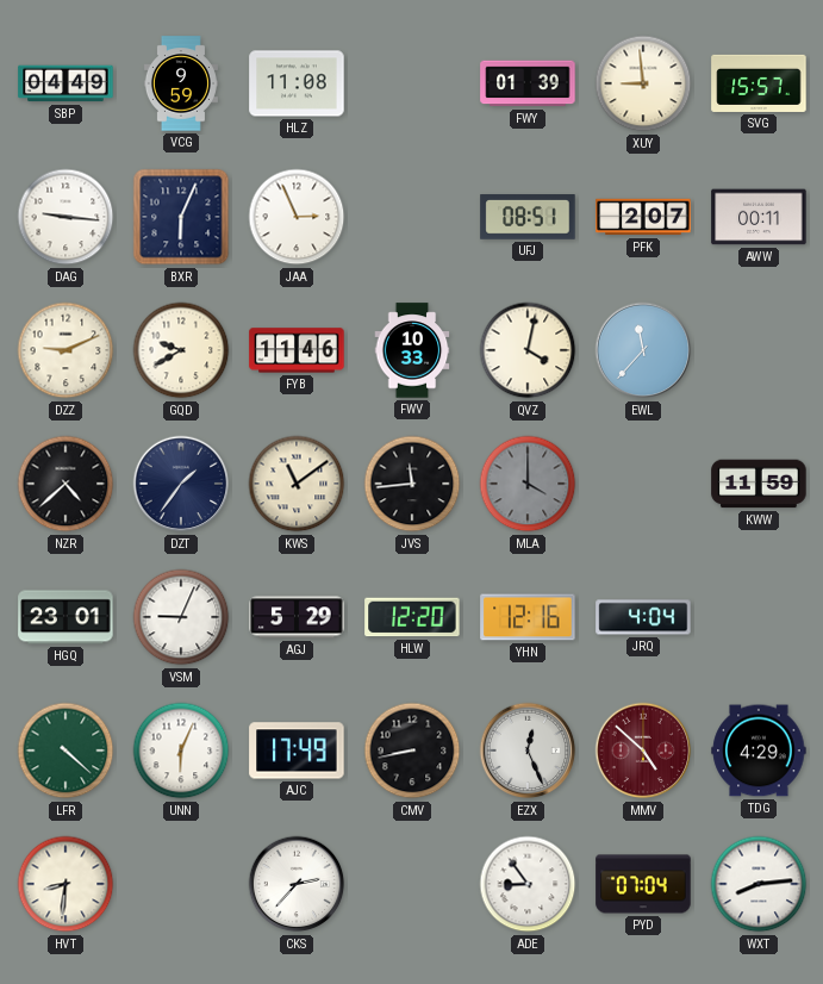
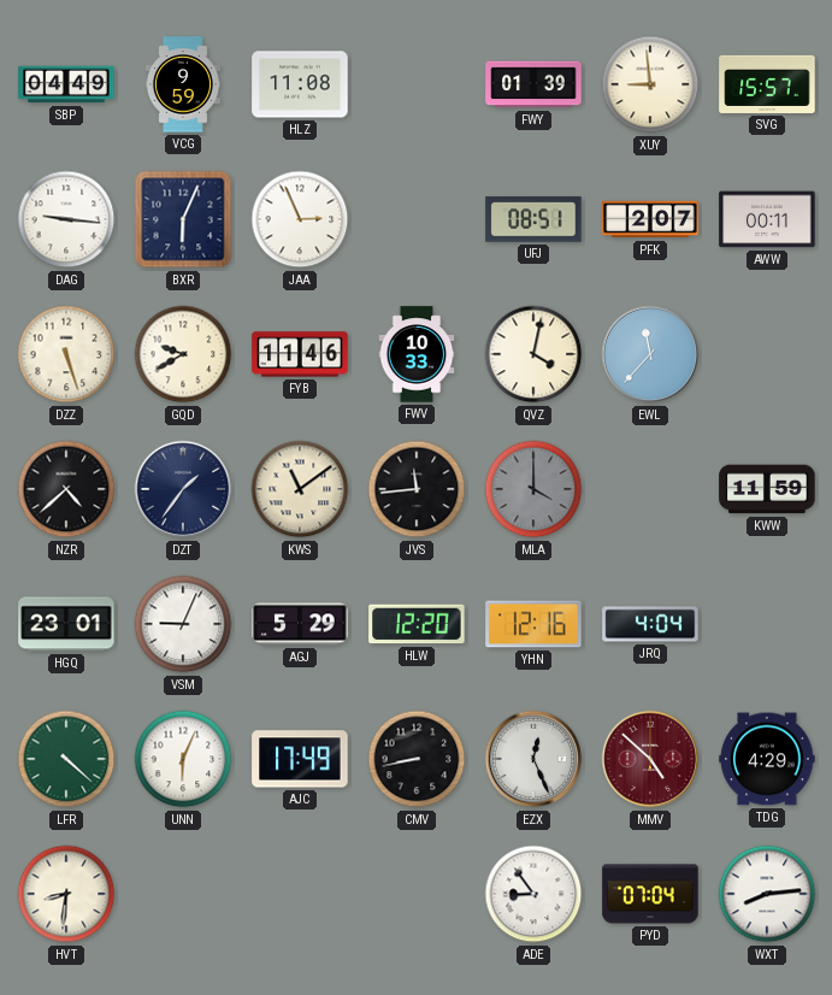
DZZ: 9:11 -> 5:27
CKS: 2:37 -> none
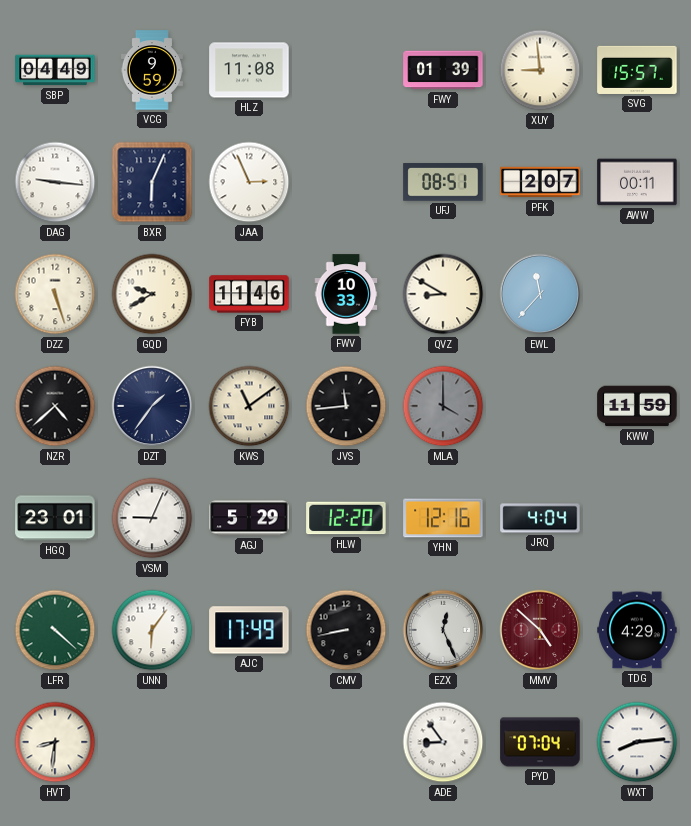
QVZ: 4:02 -> 8:50
UNN: 6:04 -> 6:06
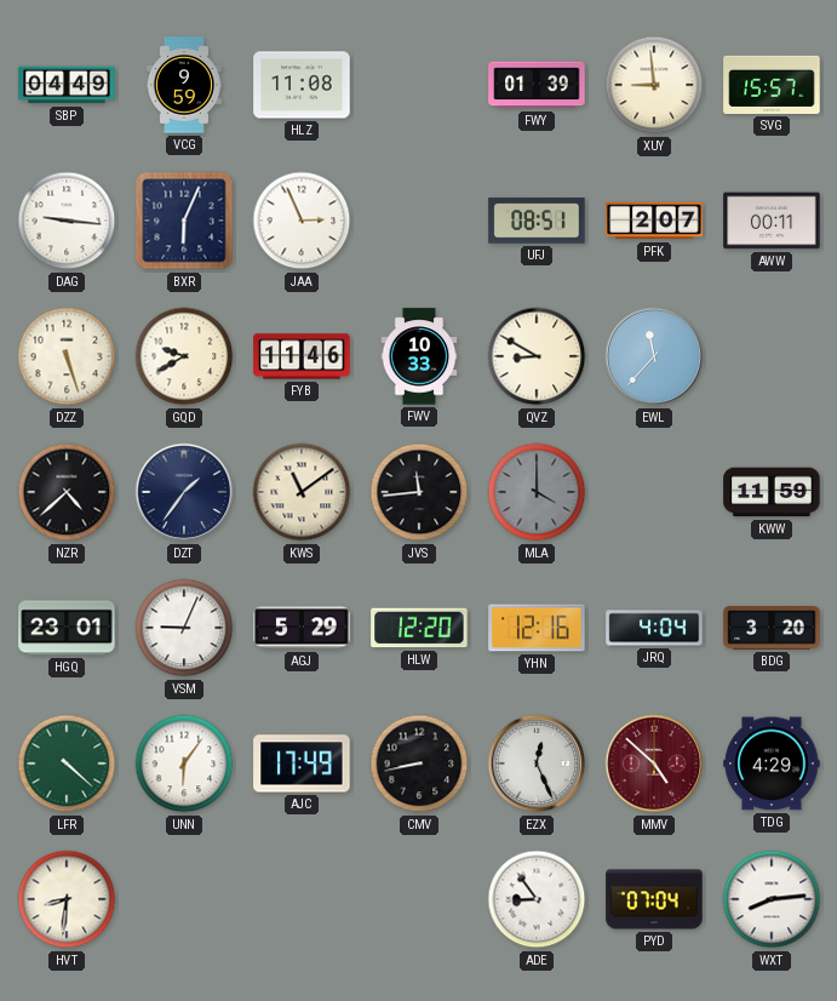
BDG: none -> 3:20
